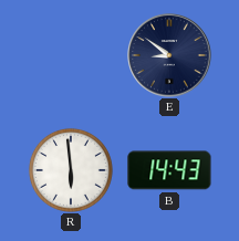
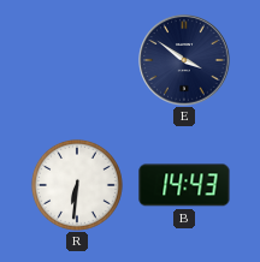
E: 8:51 -> 3:51
R: 5:59 -> 6:31
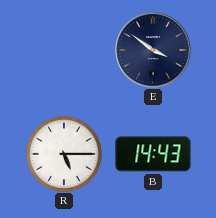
R: 6:31 -> 5:15
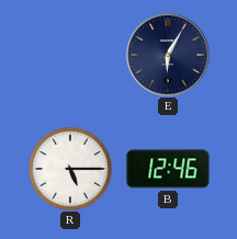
E: 3:51 -> 6:05
B: 14:43 -> 12:46
